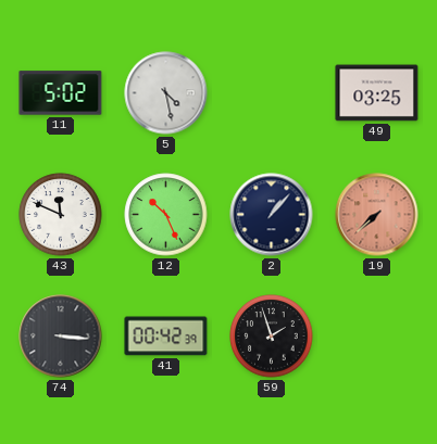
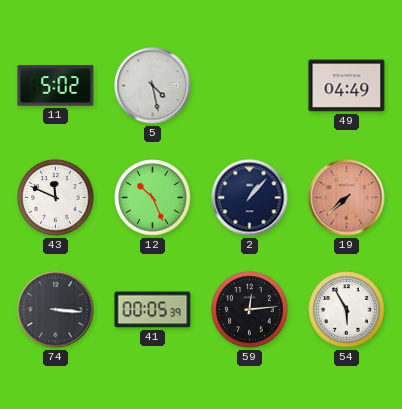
49: 03:25 -> 04:49
41: 00:42 -> 00:05
59: 1:57 -> 12:14
54: none -> 5:55
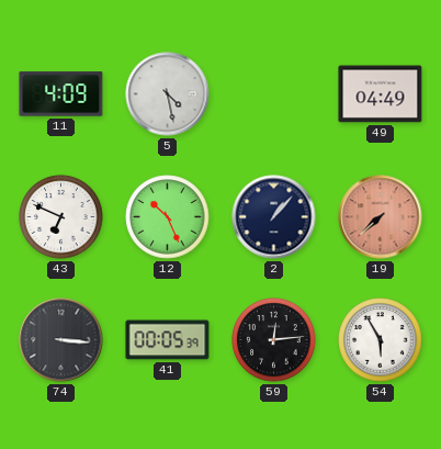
11: 5:02 -> 4:09
43: 11:49 -> 6:49
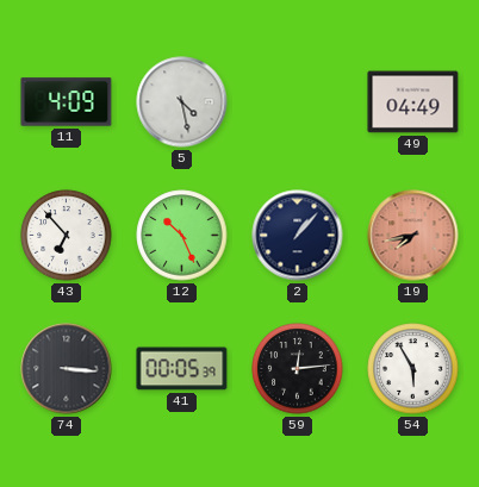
43: 6:49 -> 6:53
19: 7:38 -> 7:43
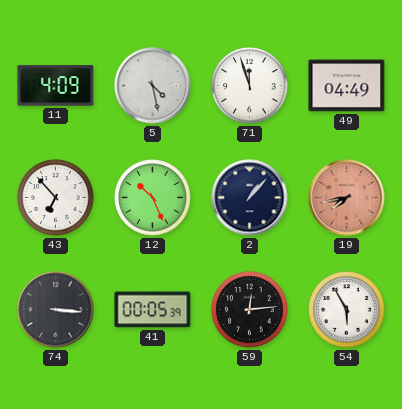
71: none -> 11:57
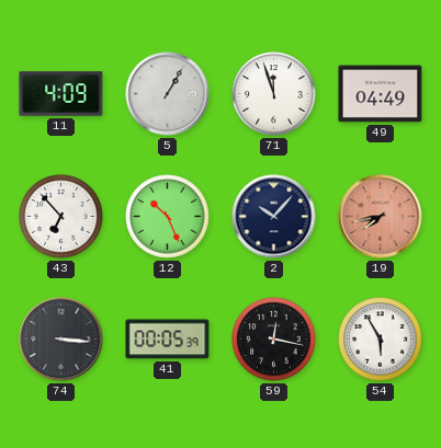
5: 4:28 -> 1:05
2: 1:07 -> 10:07
59: 12:14 -> 12:17
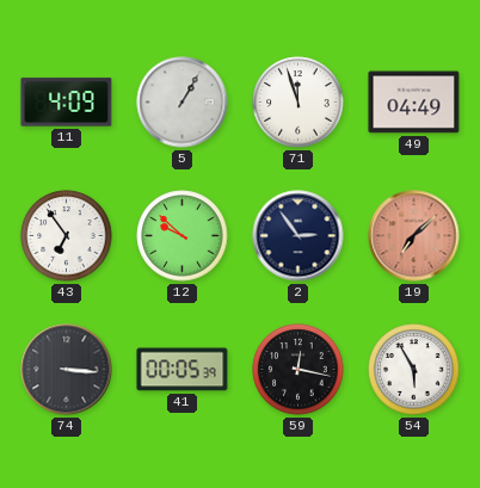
43: 6:53 -> 6:54
12: 10:26 -> 9:52
2: 10:07 -> 2:54
19: 7:43 -> 7:08
